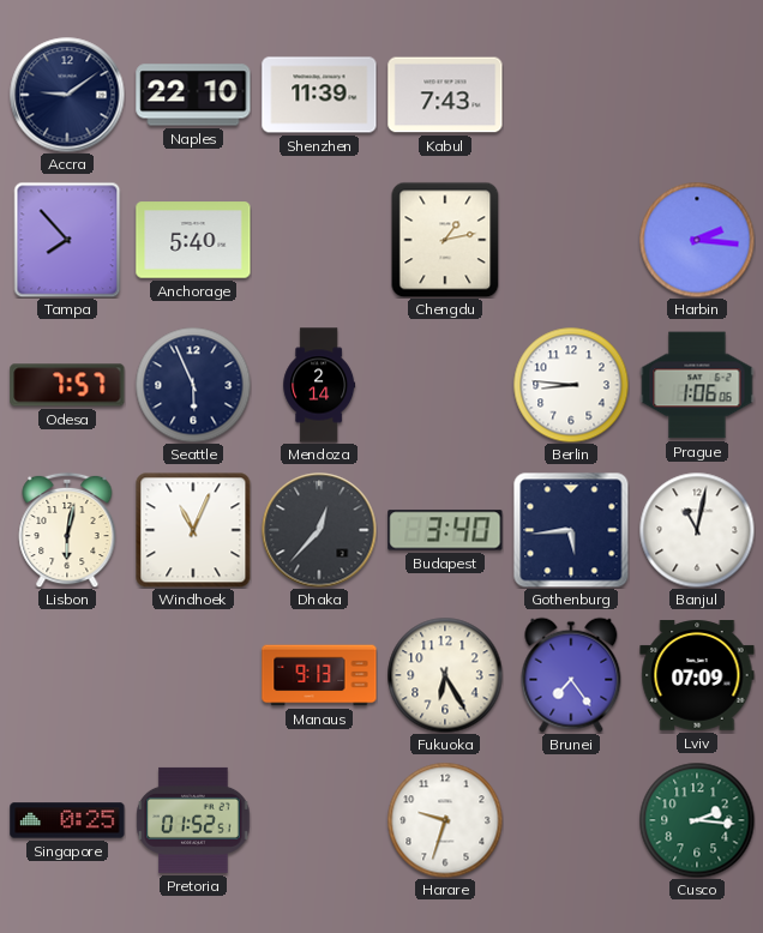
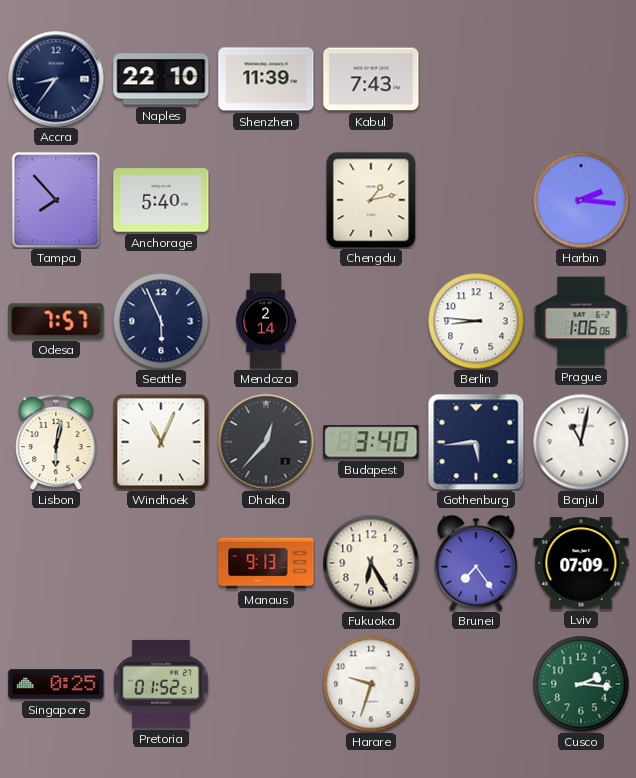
Accra: 9:09 -> 8:36
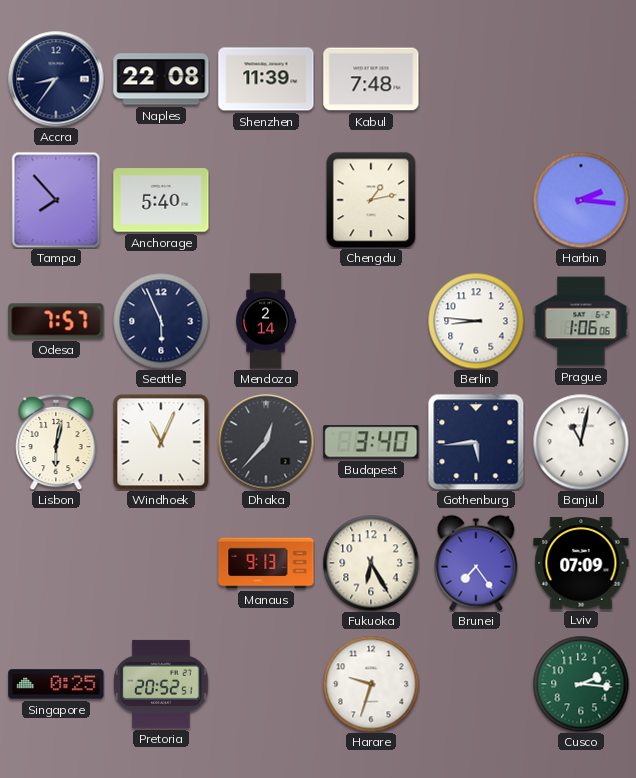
Naples: 22:10 -> 22:08
Kabul: 7:43 -> 7:48
Pretoria: 01:52 -> 20:52
